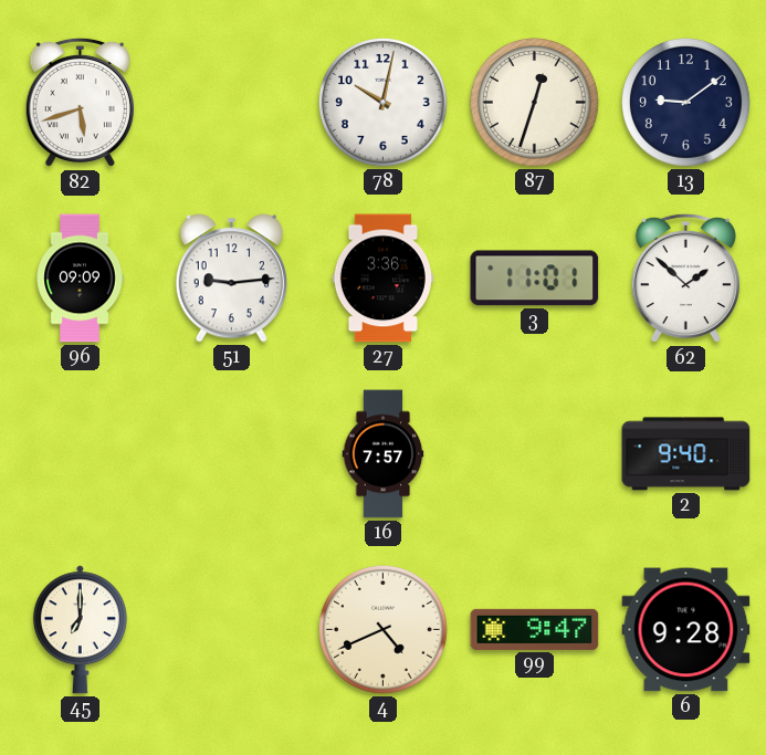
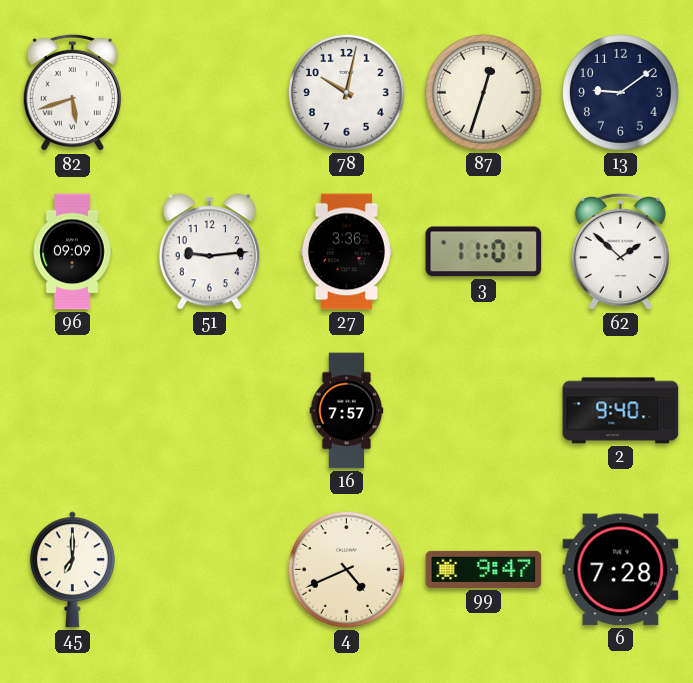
6: 9:28 -> 7:28
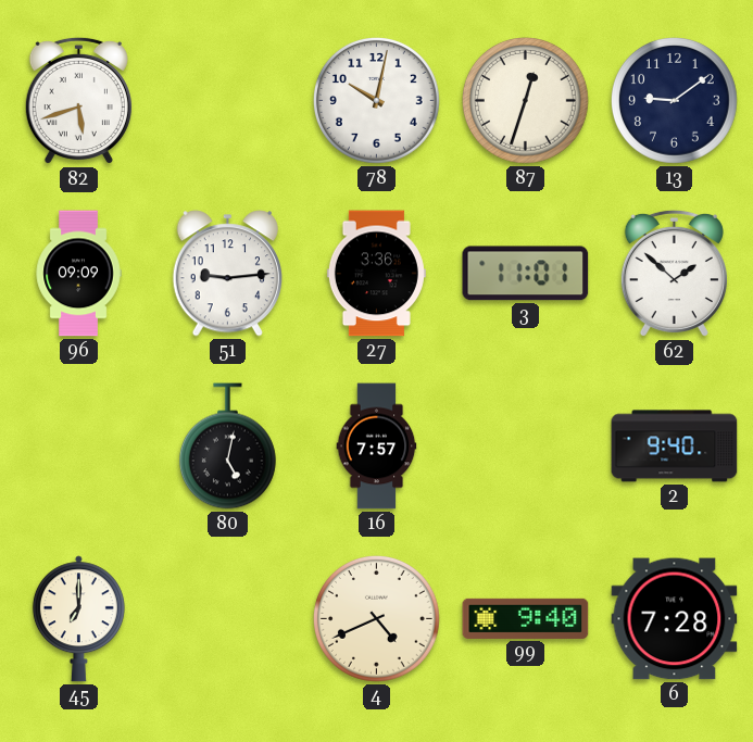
80: none -> 5:02
99: 9:47 -> 9:40
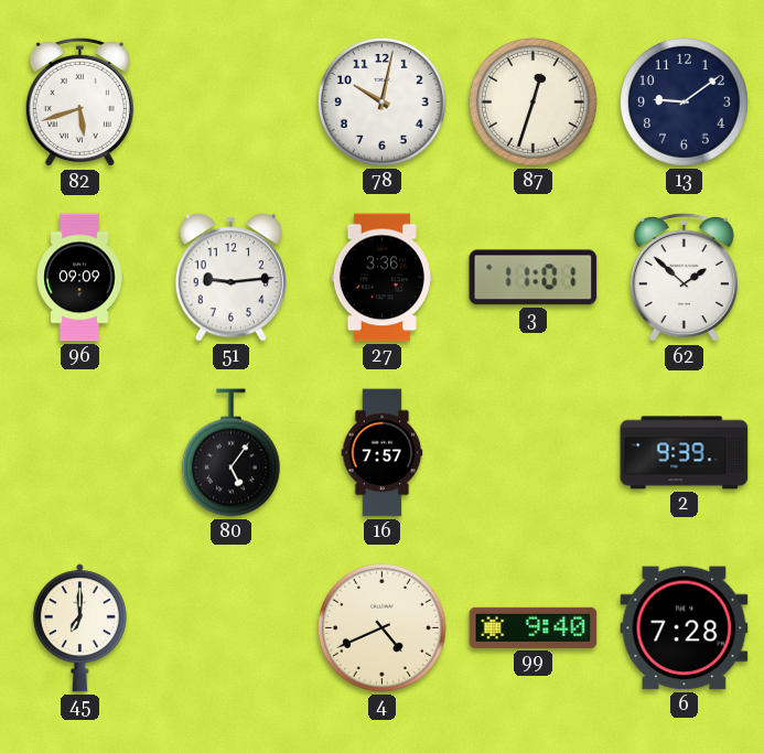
80: 5:02 -> 5:06
2: 9:40 -> 9:39
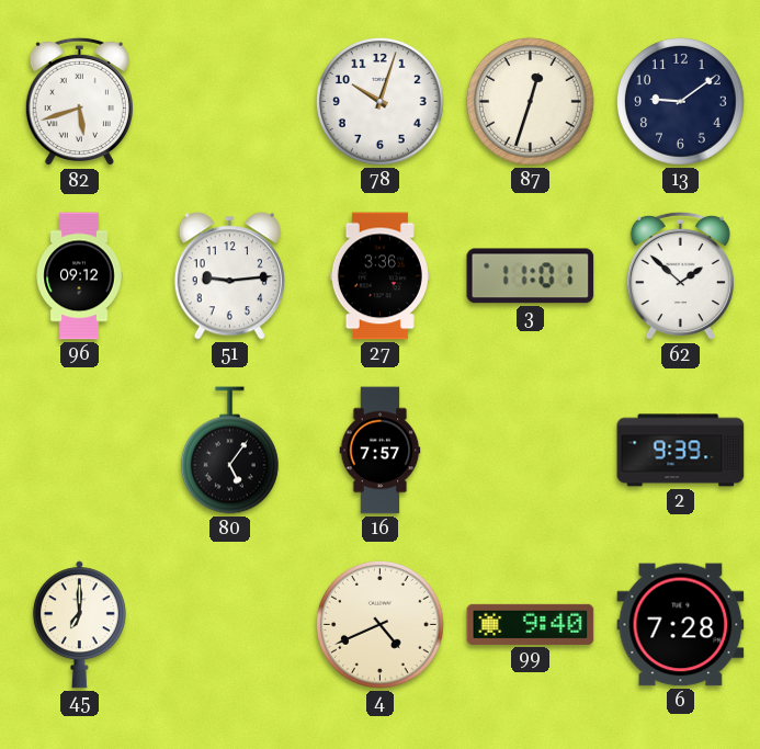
78: 10:02 -> 10:03
96: 09:09 -> 09:12
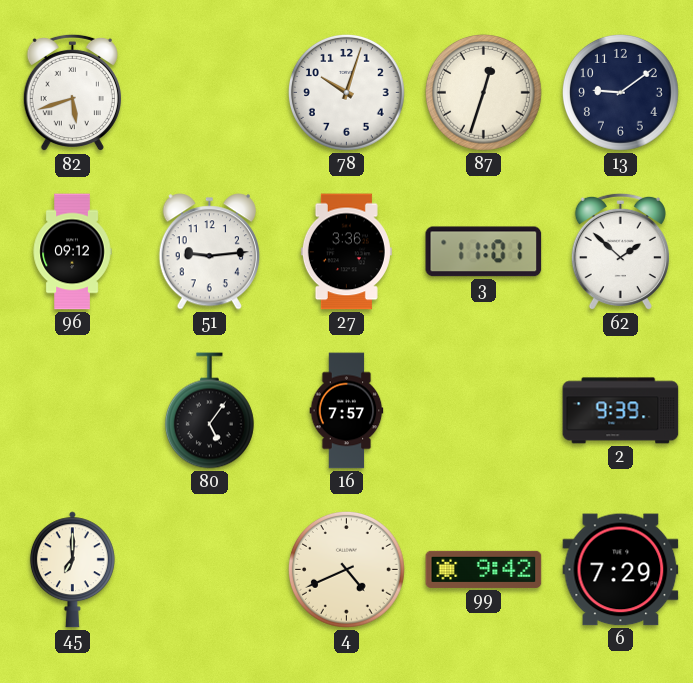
99: 9:40 -> 9:42
6: 7:28 -> 7:29
